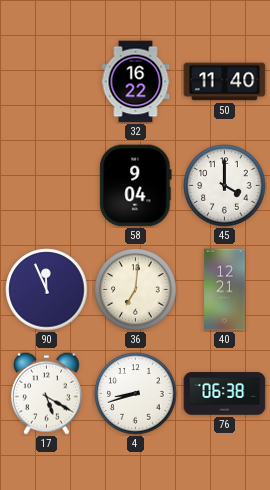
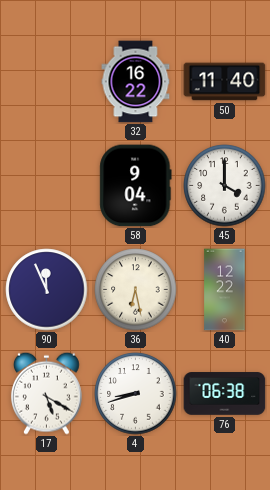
36: 7:01 -> 6:28
40: 12:21 -> 12:22
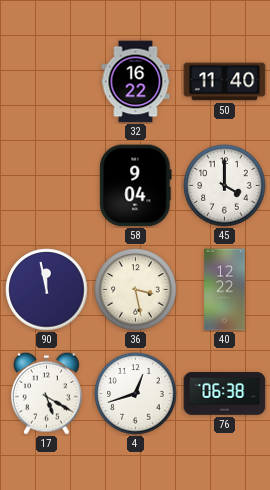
90: 11:56 -> 11:58
36: 6:28 -> 3:28
4: 8:42 -> 12:42
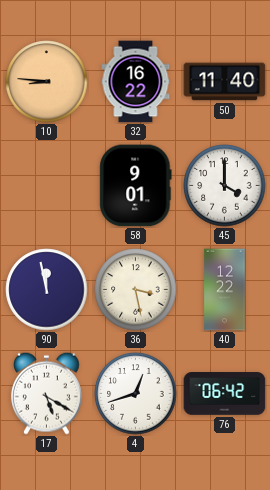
10: none -> 8:46
58: 9:04 -> 9:01
76: 06:38 -> 06:42
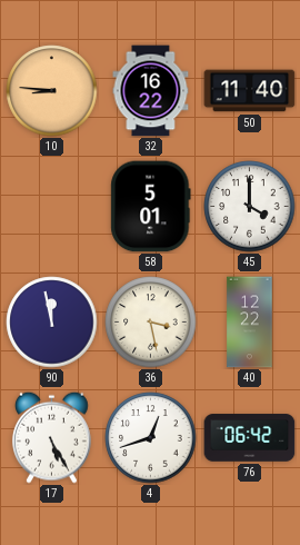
58: 9:01 -> 5:01
17: 5:20 -> 5:25
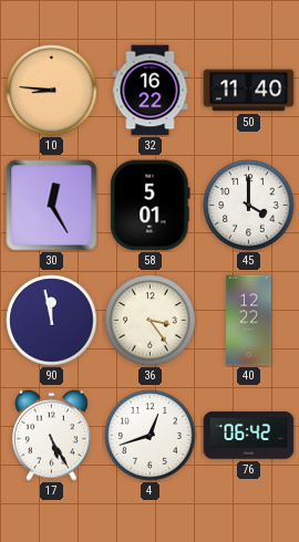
30: none -> 12:25
36: 3:28 -> 3:24
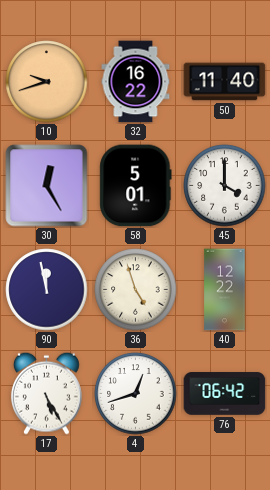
10: 8:46 -> 9:42
36: 3:24 -> 4:57
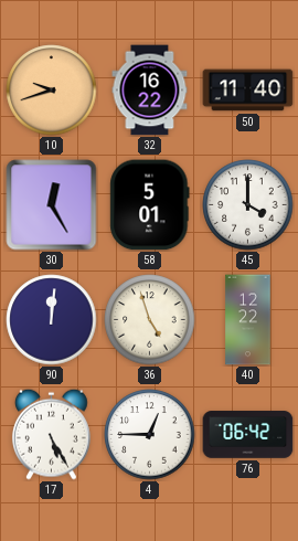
90: 11:58 -> 12:01
4: 12:42 -> 12:45
